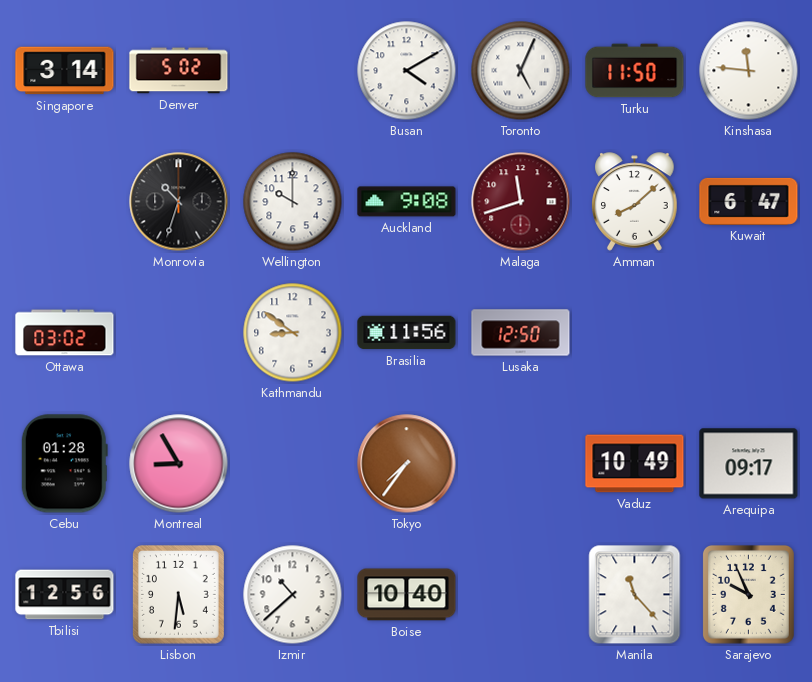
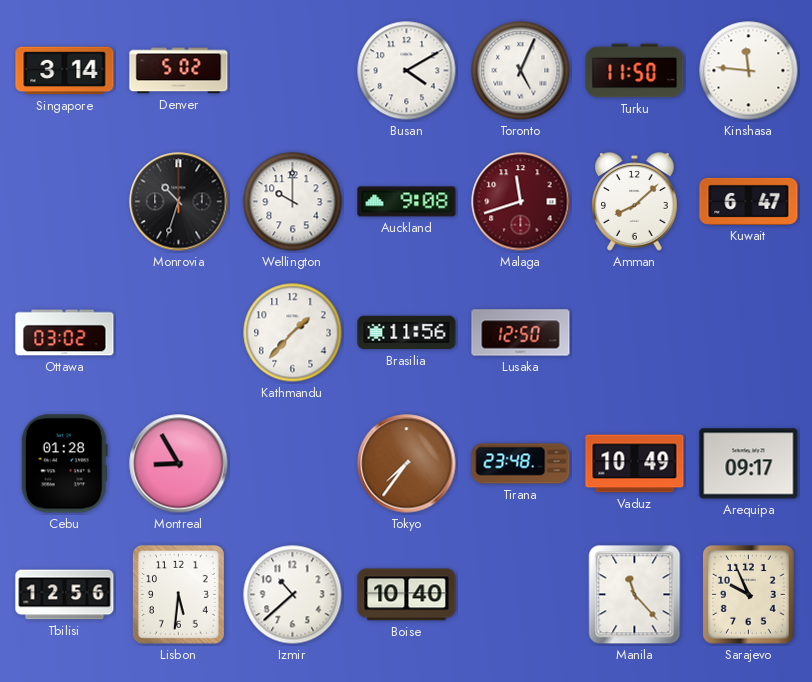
Kathmandu: 8:51 -> 1:37
Tirana: none -> 23:48
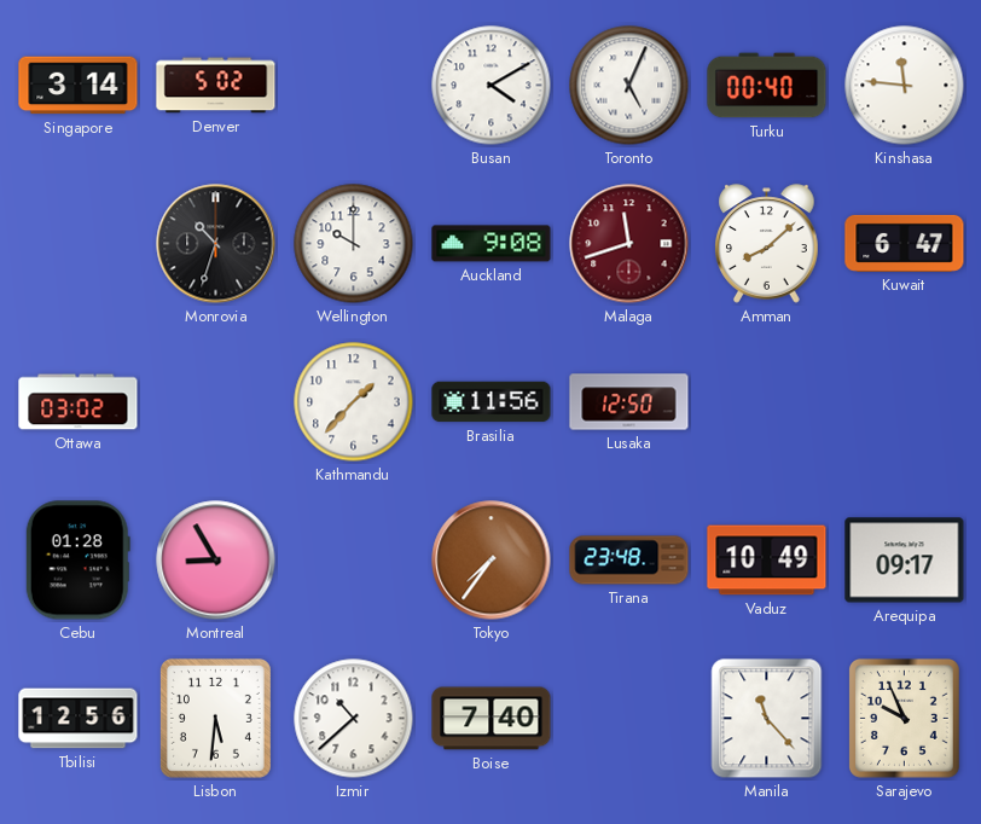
Turku: 11:50 -> 00:40
Boise: 10:40 -> 7:40
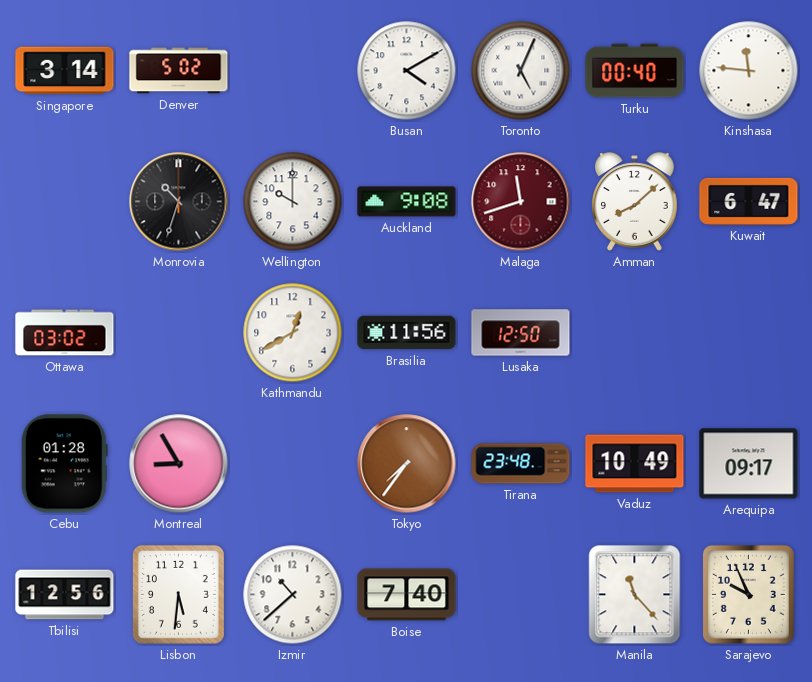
Kathmandu: 1:37 -> 12:40
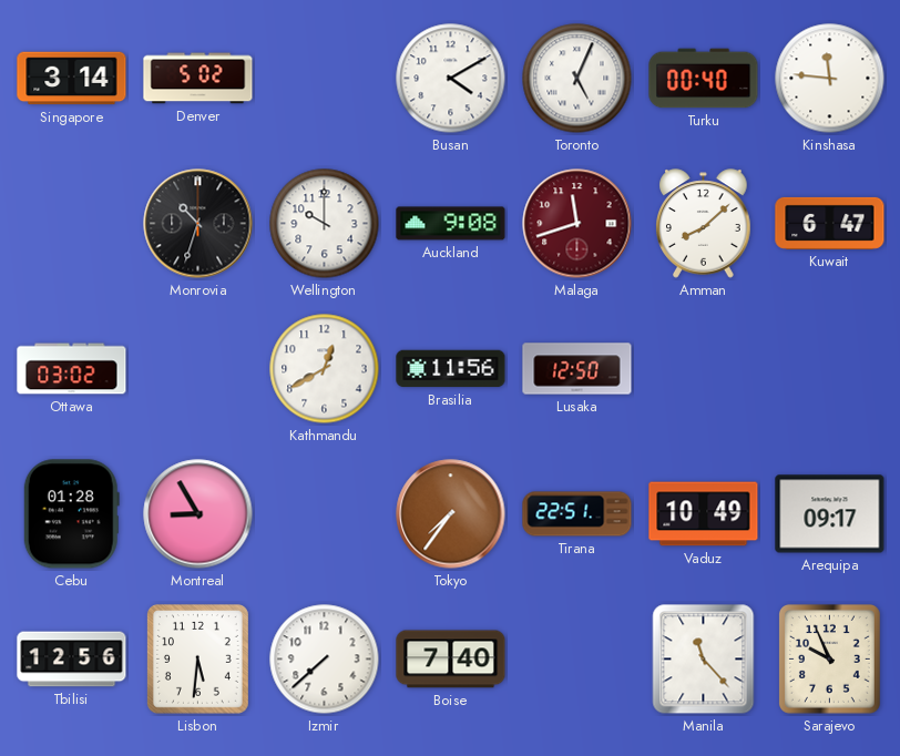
Tirana: 23:48 -> 22:51
Izmir: 10:38 -> 7:38
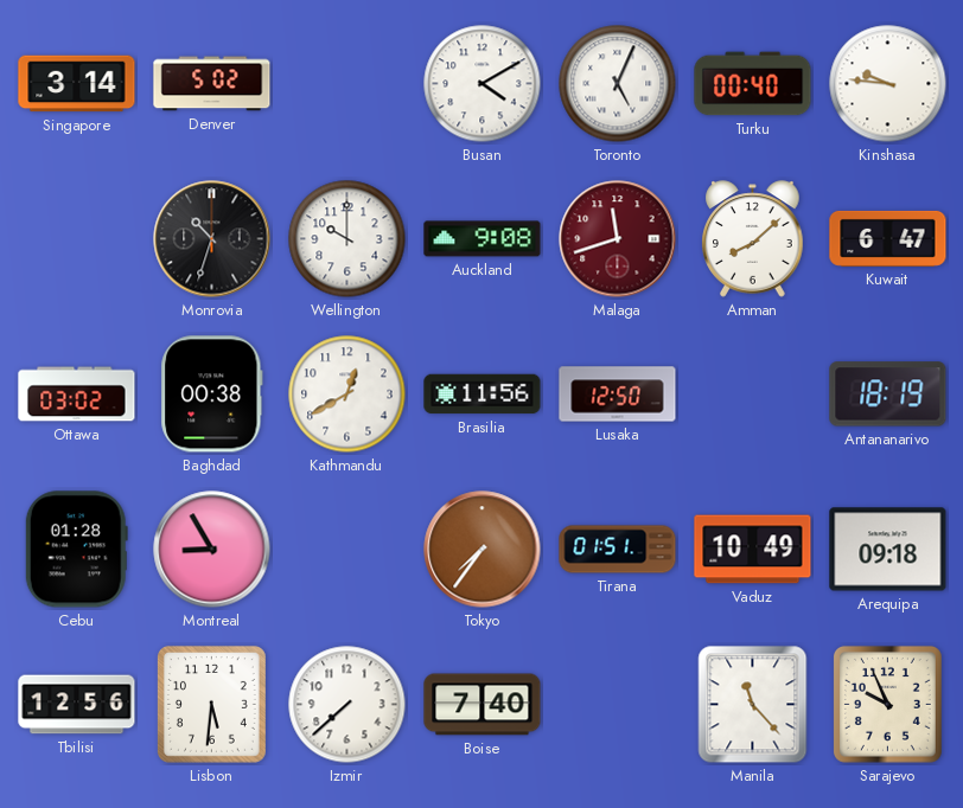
Kinshasa: 11:46 -> 9:46
Baghdad: none -> 00:38
Antananarivo: none -> 18:19
Tirana: 22:51 -> 01:51
Arequipa: 09:17 -> 09:18
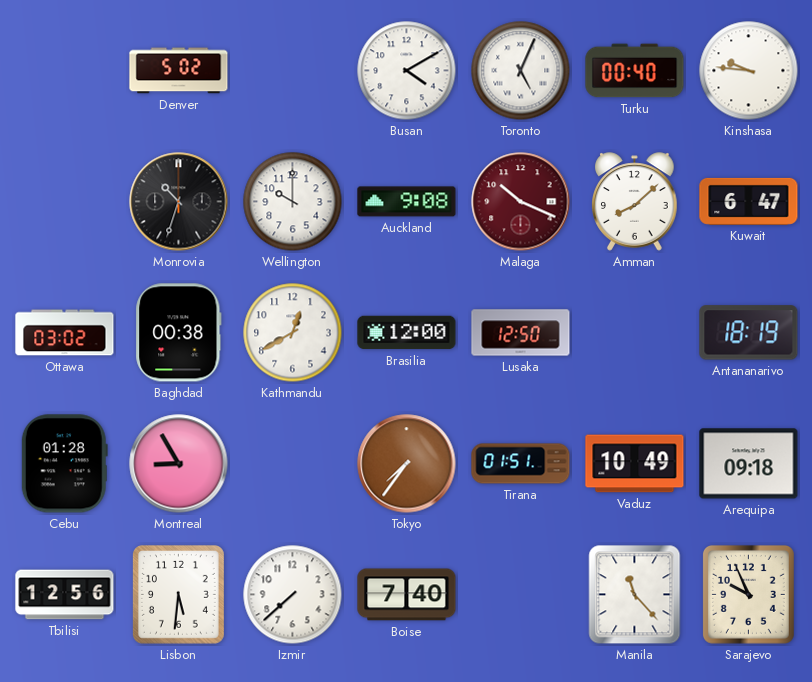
Singapore: 3:14 -> none
Malaga: 11:42 -> 10:19
Brasilia: 11:56 -> 12:00
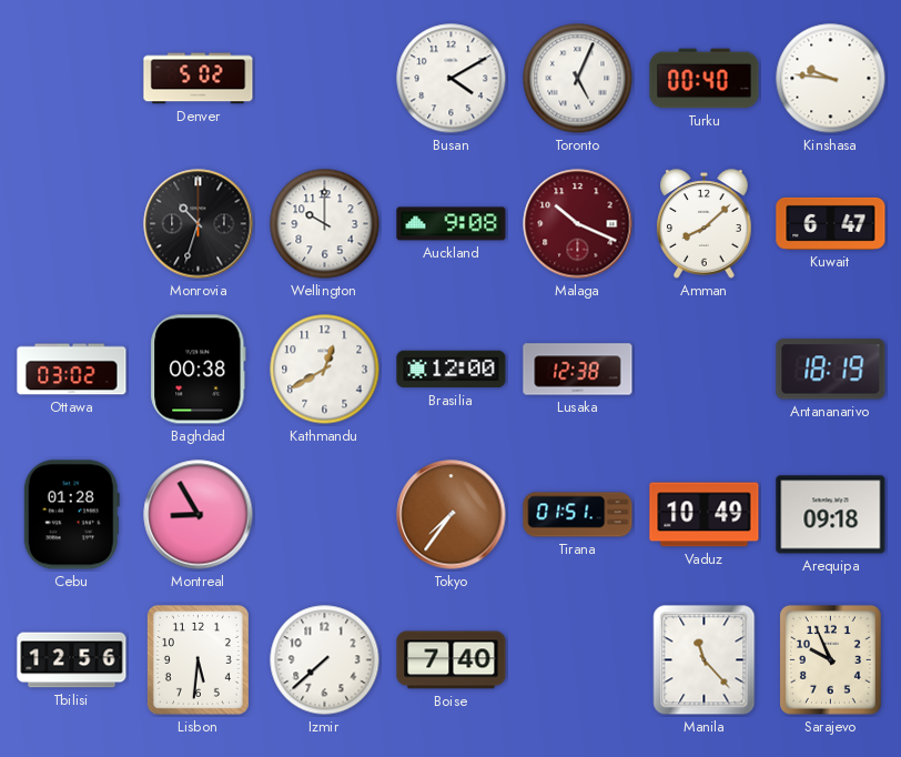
Lusaka: 12:50 -> 12:38
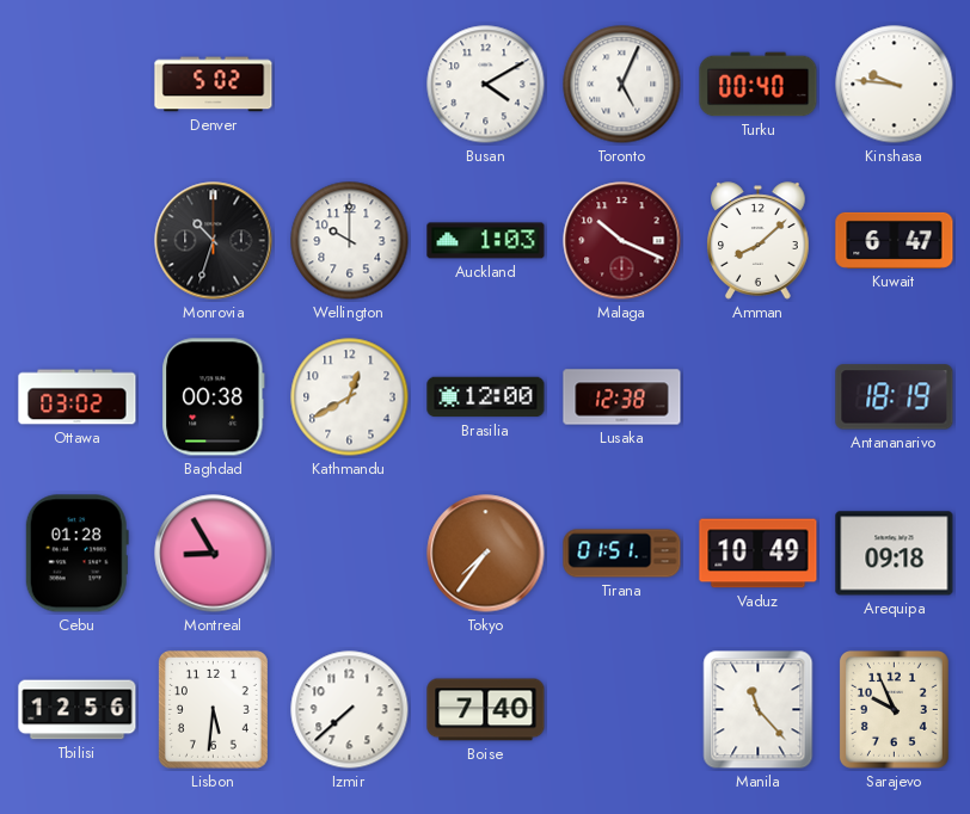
Auckland: 9:08 -> 1:03
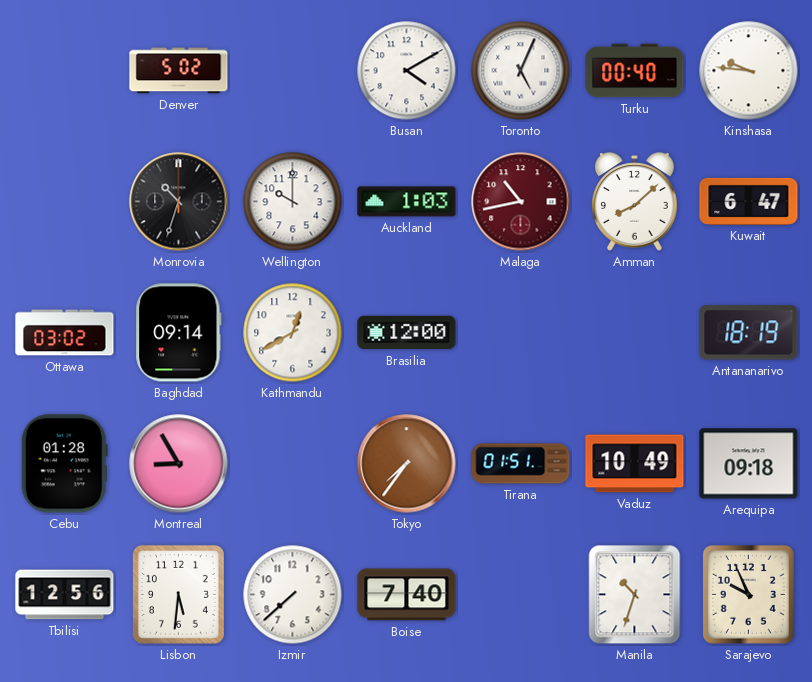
Malaga: 10:19 -> 10:43
Baghdad: 00:38 -> 09:14
Lusaka: 12:38 -> none
Manila: 11:23 -> 10:33
